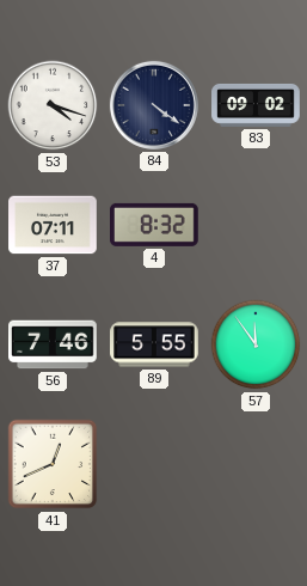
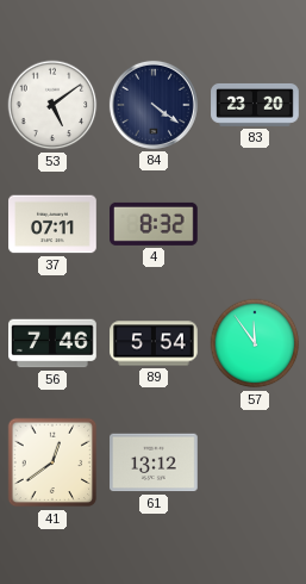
53: 4:18 -> 5:09
83: 09:02 -> 23:20
89: 5:55 -> 5:54
41: 12:41 -> 12:39
61: none -> 13:12
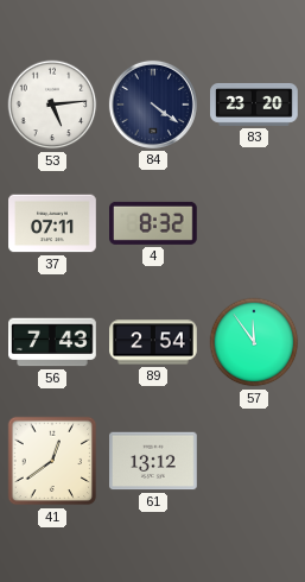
53: 5:09 -> 5:14
56: 7:46 -> 7:43
89: 5:54 -> 2:54
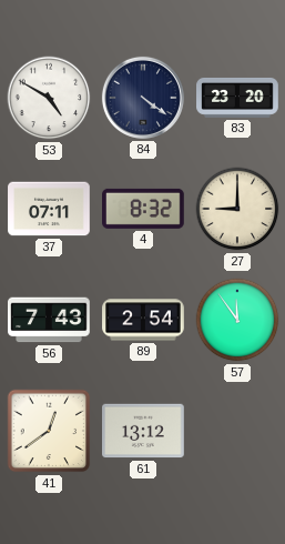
53: 5:14 -> 4:50
27: none -> 9:00
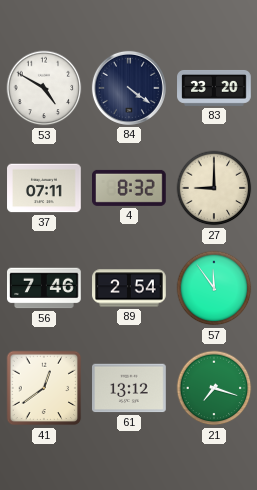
56: 7:43 -> 7:46
21: none -> 7:18
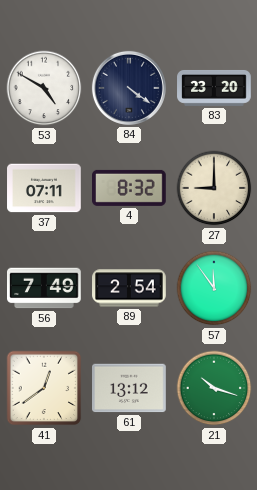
56: 7:46 -> 7:49
21: 7:18 -> 10:18
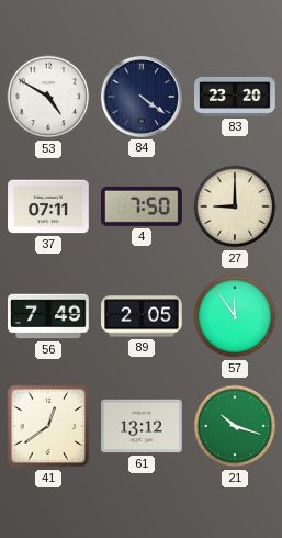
4: 8:32 -> 7:50
89: 2:54 -> 2:05
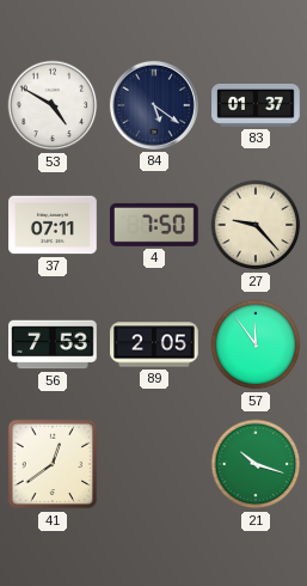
84: 4:21 -> 5:21
83: 23:20 -> 01:37
27: 9:00 -> 9:23
56: 7:49 -> 7:53
61: 13:12 -> none
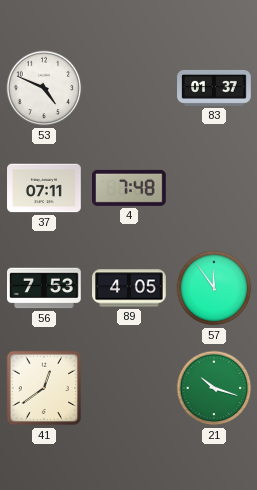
53: 4:50 -> 4:49
84: 5:21 -> none
4: 7:50 -> 7:48
27: 9:23 -> none
89: 2:05 -> 4:05
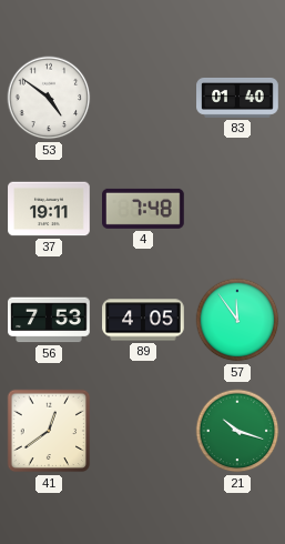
53: 4:49 -> 4:51
83: 01:37 -> 01:40
37: 07:11 -> 19:11
